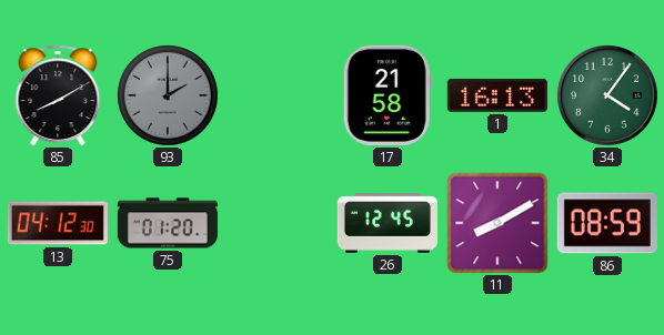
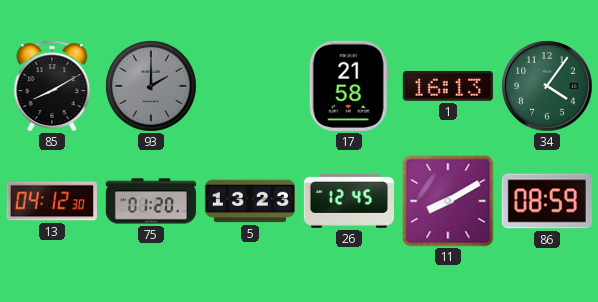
5: none -> 13:23
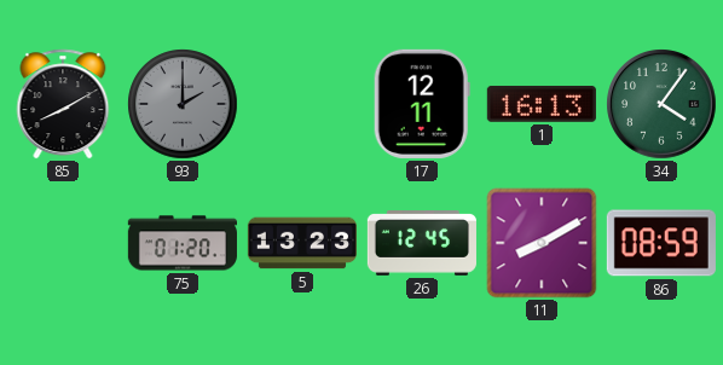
17: 21:58 -> 12:11
13: 04:12 -> none
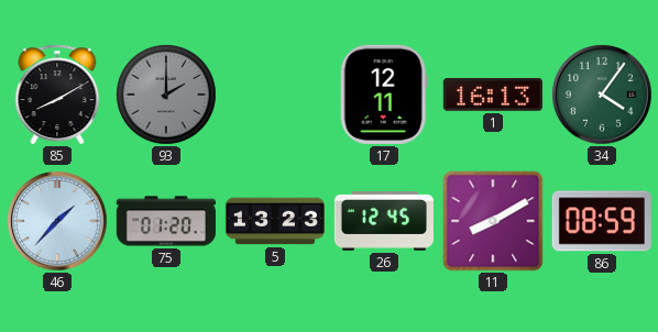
46: none -> 1:37
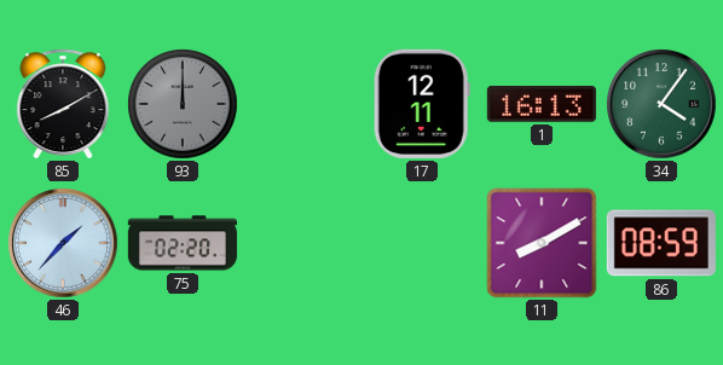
93: 2:00 -> 12:00
75: 01:20 -> 02:20
5: 13:23 -> none
26: 12:45 -> none
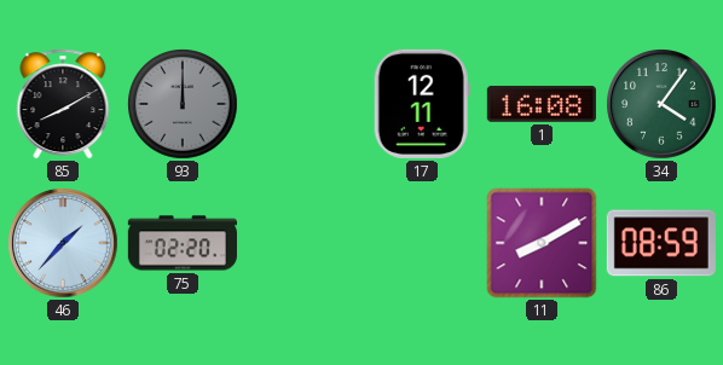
1: 16:13 -> 16:08
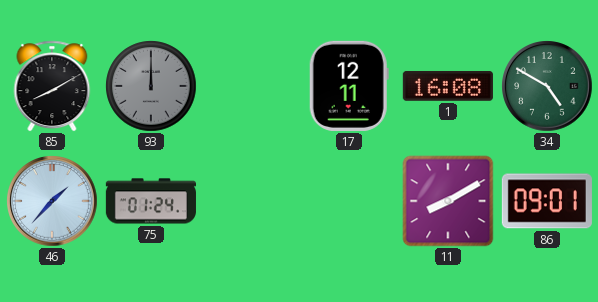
34: 4:06 -> 4:50
75: 02:20 -> 01:24
86: 08:59 -> 09:01
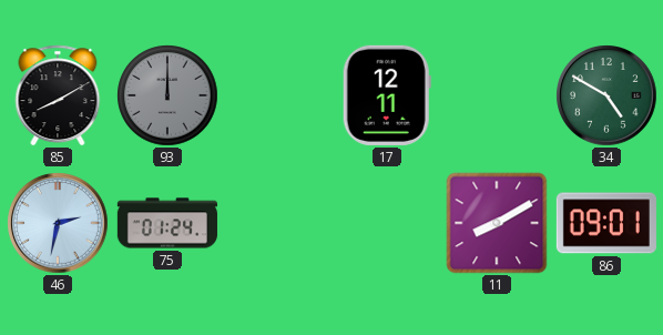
1: 16:08 -> none
46: 1:37 -> 2:32
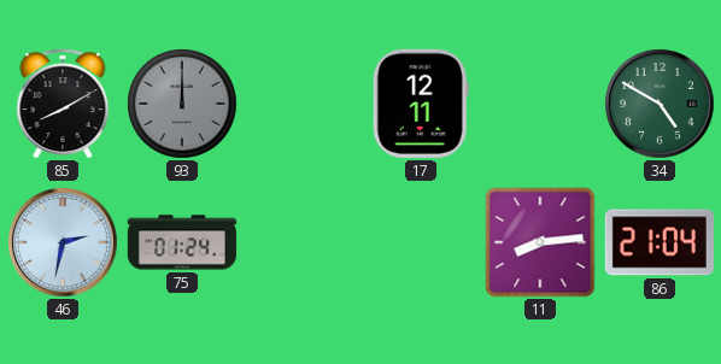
11: 8:10 -> 8:14
86: 09:01 -> 21:04
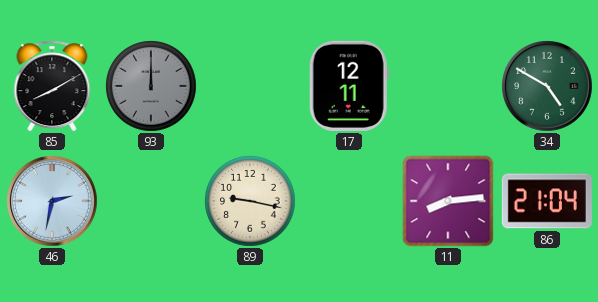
75: 01:24 -> none
89: none -> 9:17
